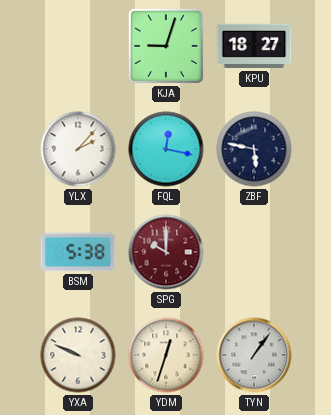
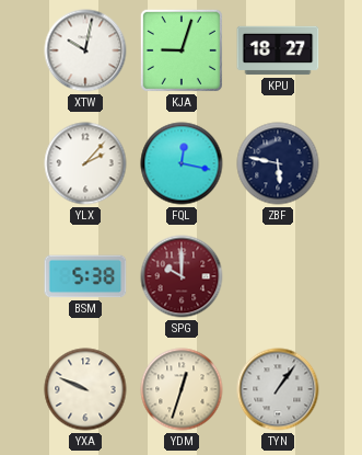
XTW: none -> 10:02
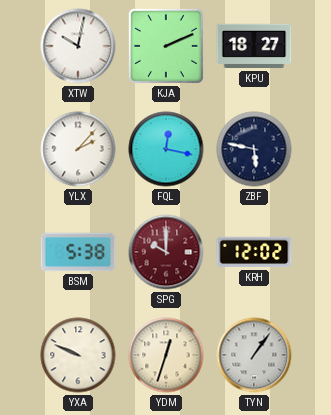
KJA: 9:03 -> 2:11
KRH: none -> 12:02
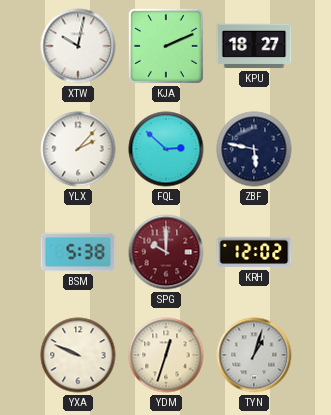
FQL: 12:17 -> 2:52
TYN: 1:06 -> 1:03
